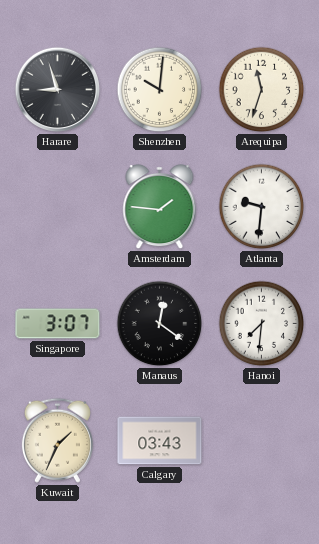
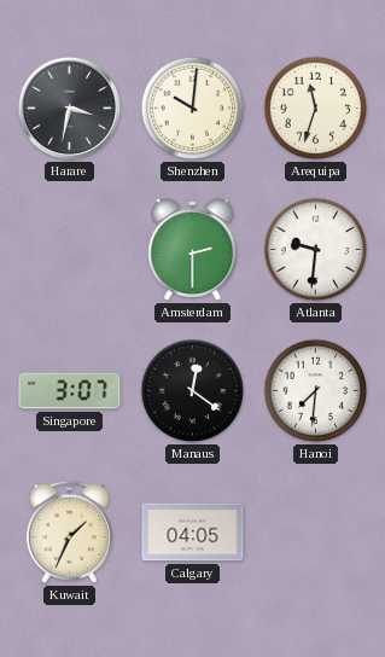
Harare: 8:57 -> 3:32
Amsterdam: 1:46 -> 2:30
Calgary: 03:43 -> 04:05
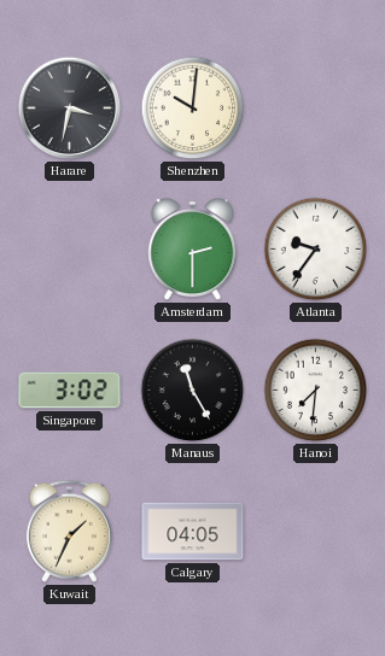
Arequipa: 11:33 -> none
Atlanta: 9:31 -> 9:36
Singapore: 3:07 -> 3:02
Manaus: 12:21 -> 11:25
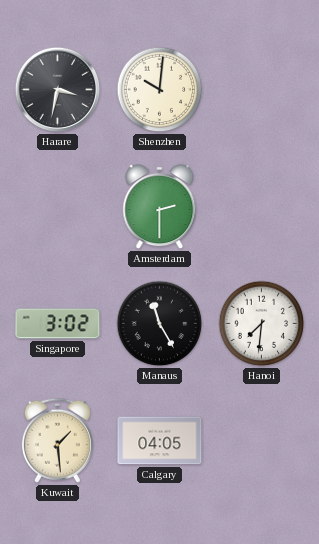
Atlanta: 9:36 -> none
Kuwait: 1:34 -> 1:29
